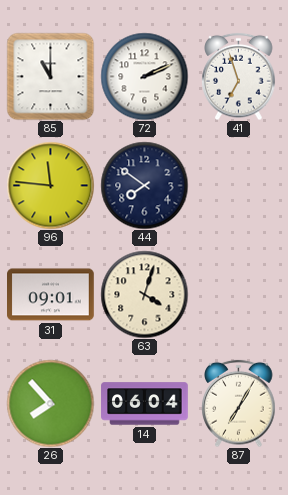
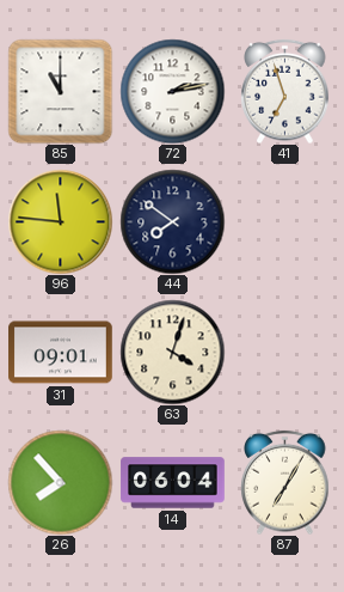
72: 2:11 -> 2:13
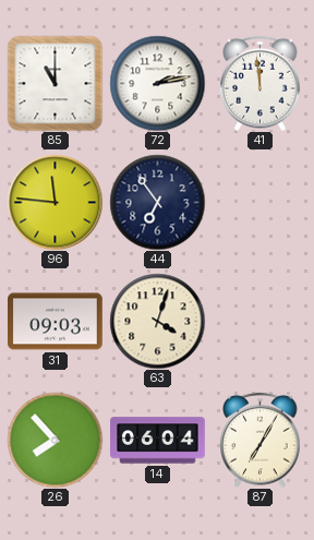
41: 6:57 -> 11:59
44: 7:51 -> 6:54
31: 09:01 -> 09:03
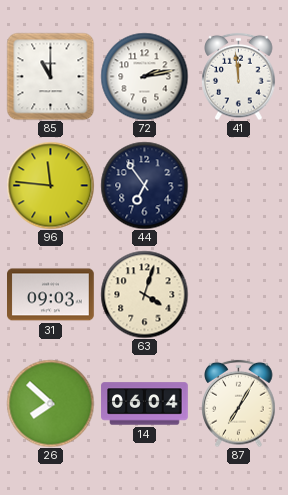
26: 7:53 -> 7:52
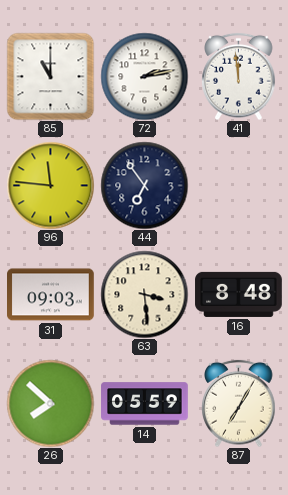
63: 4:03 -> 3:29
16: none -> 8:48
14: 06:04 -> 05:59
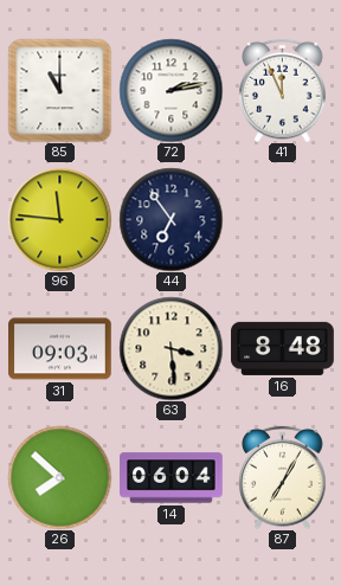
41: 11:59 -> 11:56
14: 05:59 -> 06:04
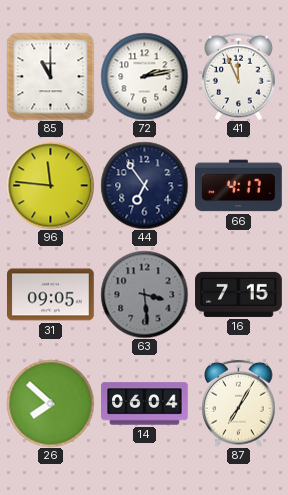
66: none -> 4:17
31: 09:03 -> 09:05
63 dial: cream -> grey
16: 8:48 -> 7:15
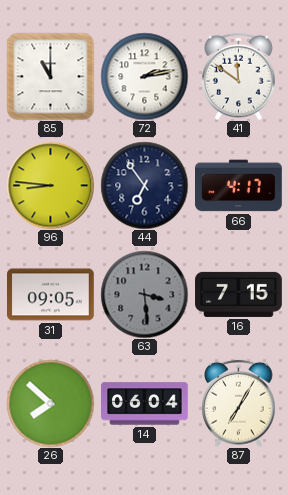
41: 11:56 -> 11:51
96: 11:46 -> 8:46
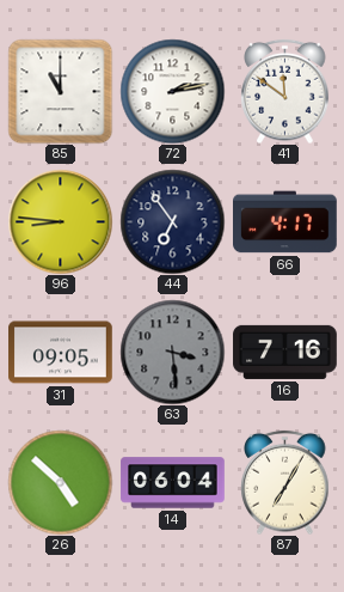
16: 7:15 -> 7:16
26: 7:52 -> 4:52
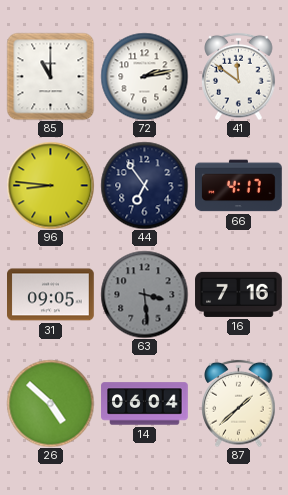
87: 7:05 -> 1:38
